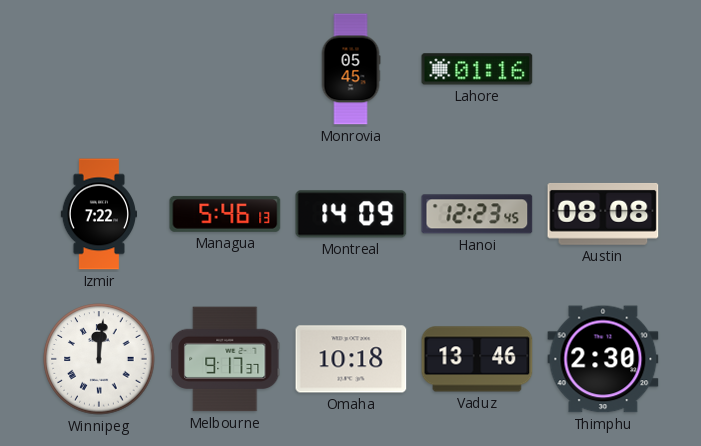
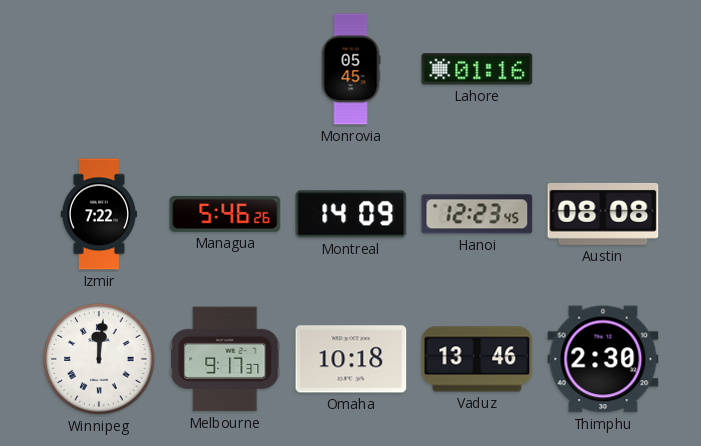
Managua: 5:46:13 -> 5:46:26
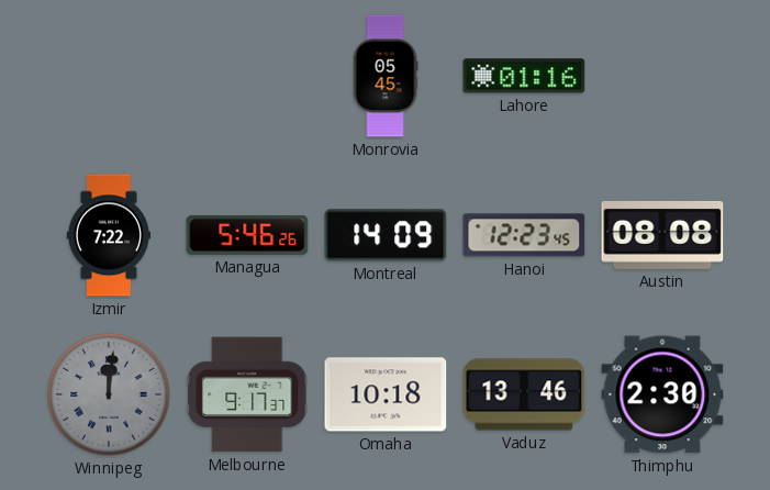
Winnipeg dial: white -> grey
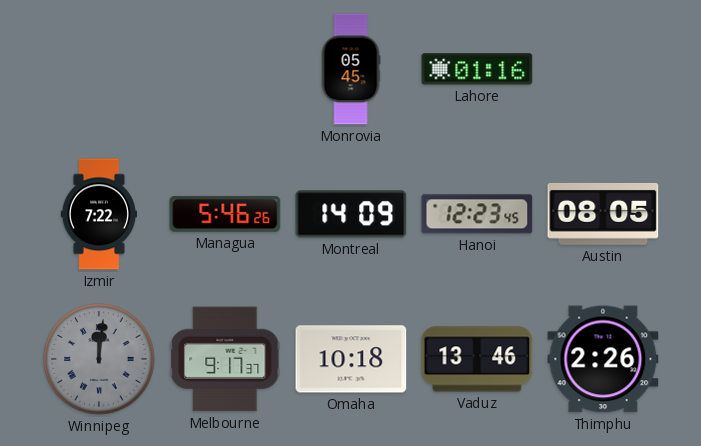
Austin: 08:08 -> 08:05
Thimphu: 2:30 -> 2:26
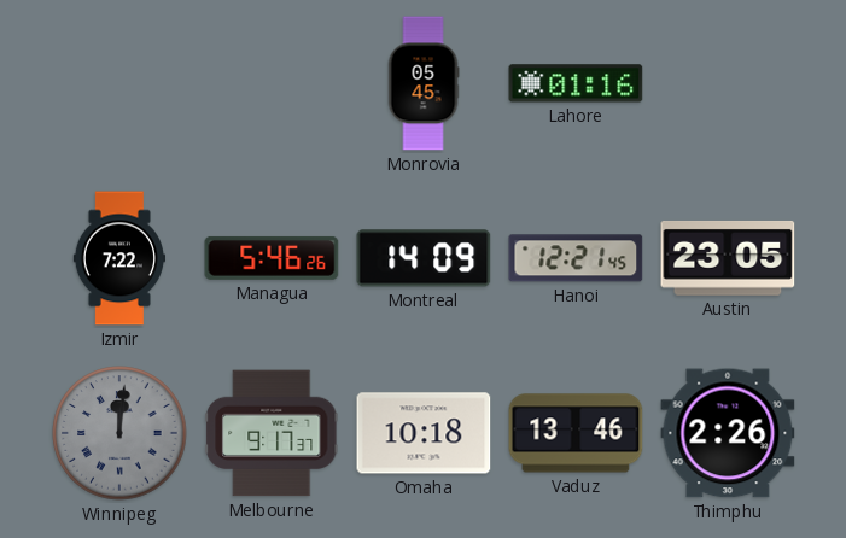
Hanoi: 12:23 -> 12:21
Austin: 08:05 -> 23:05
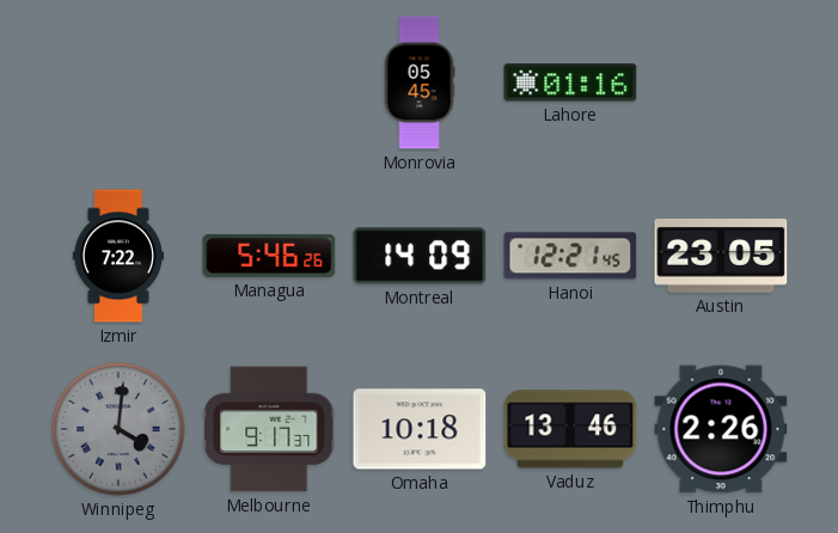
Winnipeg: 12:01 -> 4:01
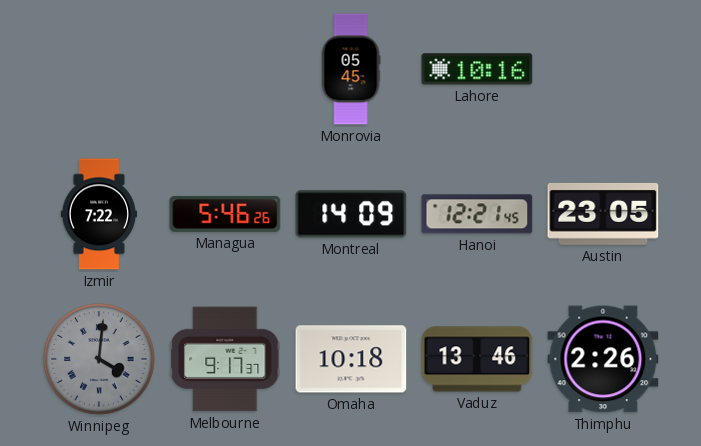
Lahore: 01:16 -> 10:16
